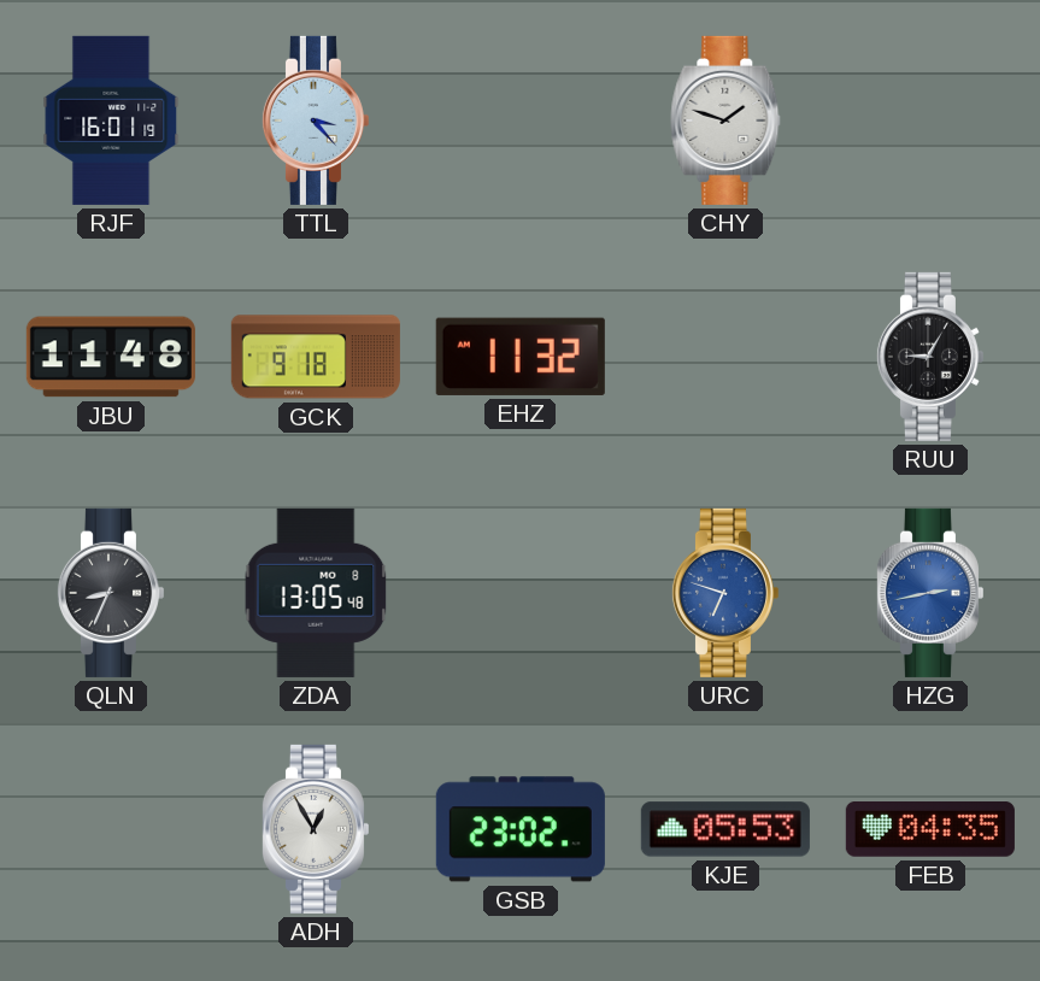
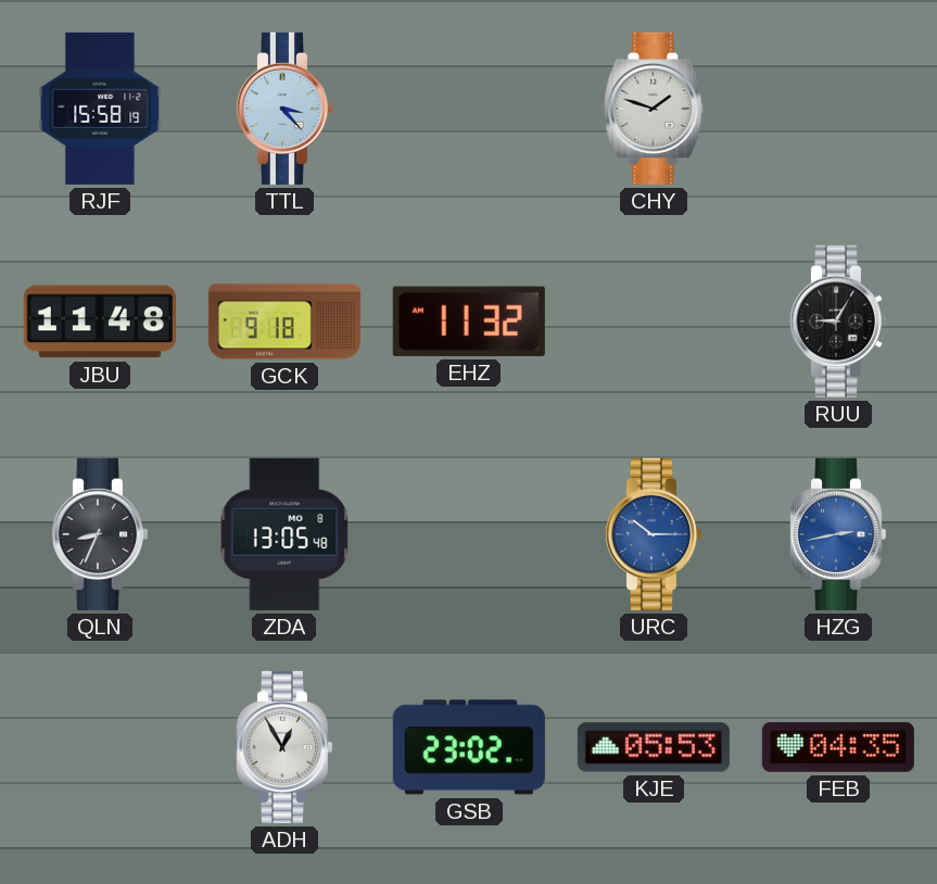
RJF: 16:01 -> 15:58
URC: 6:48 -> 10:15
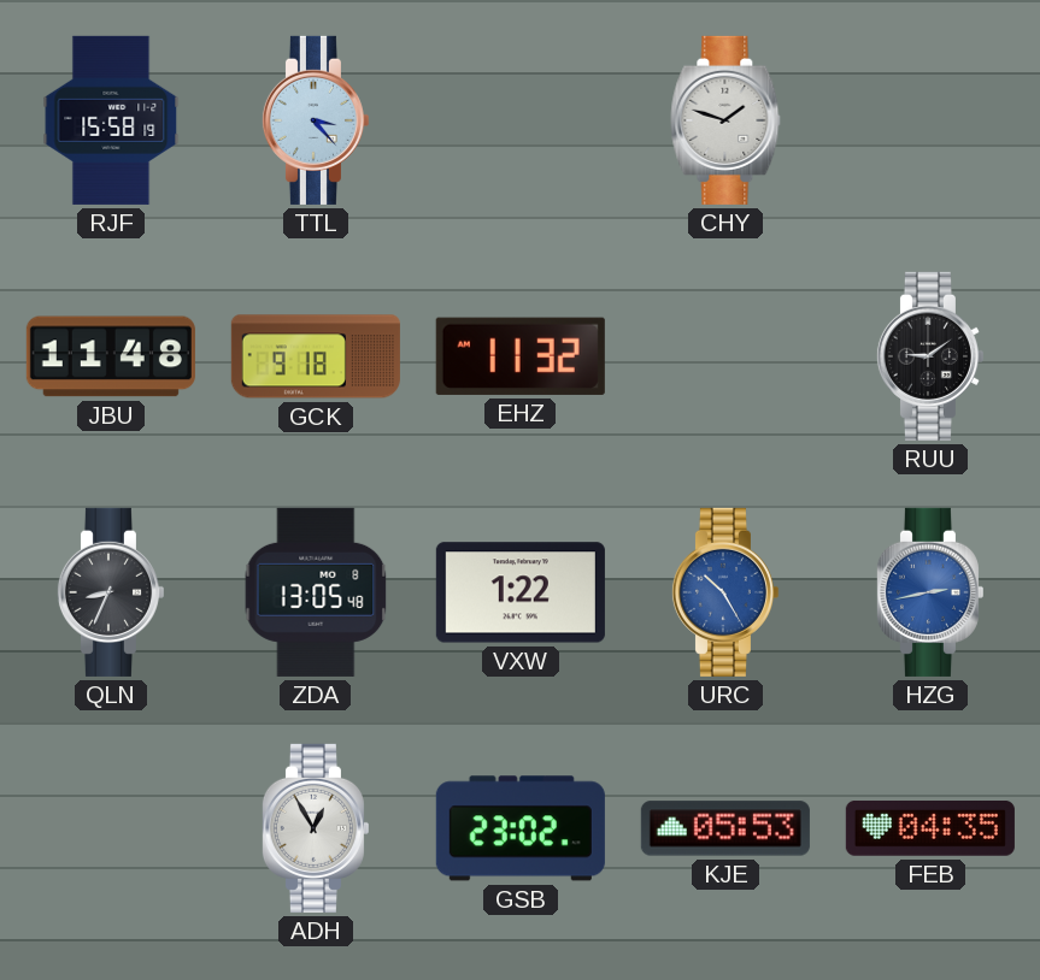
RUU: 9:05 -> 9:09
VXW: none -> 1:22
URC: 10:15 -> 10:25
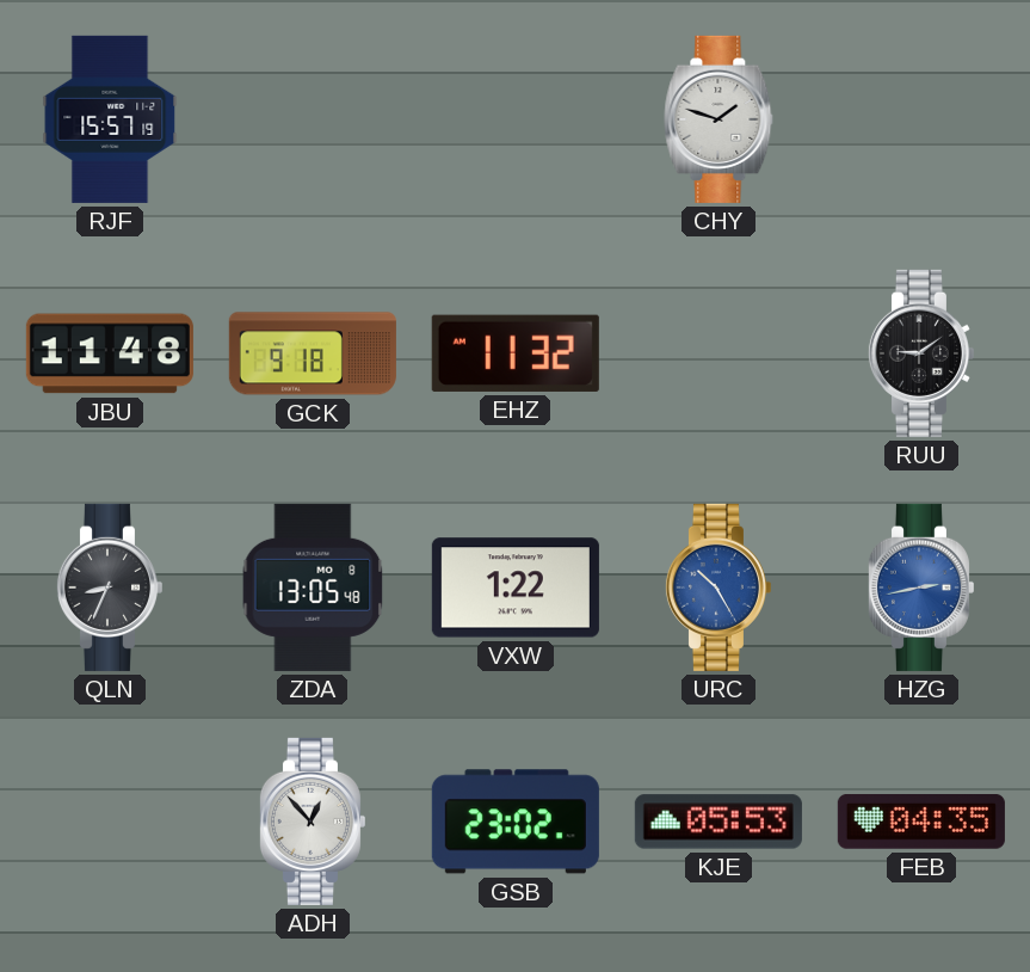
RJF: 15:58 -> 15:57
TTL: 3:23 -> none
ADH: 12:55 -> 12:53
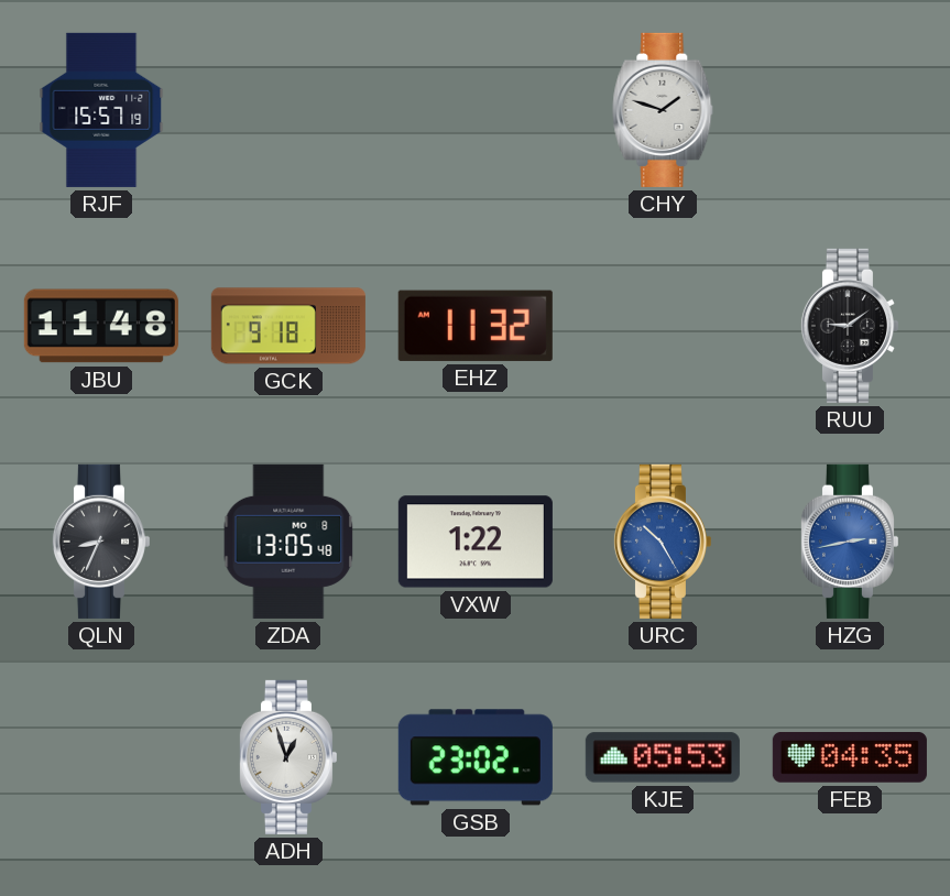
ADH: 12:53 -> 12:57
